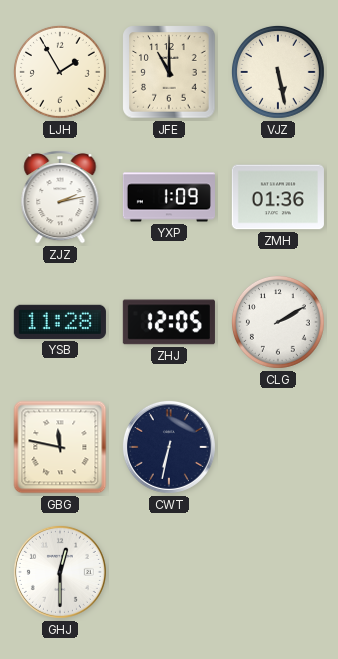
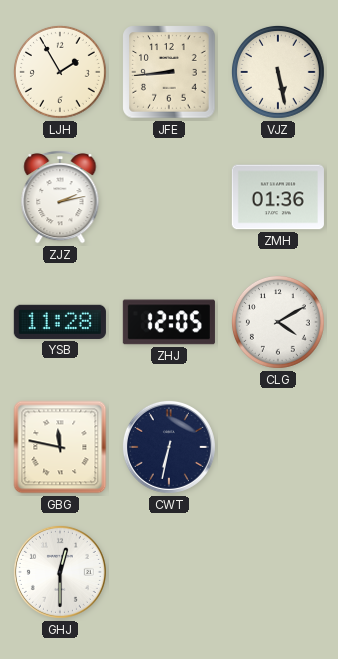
JFE: 11:00 -> 8:44
YXP: 1:09 -> none
CLG: 2:10 -> 4:10
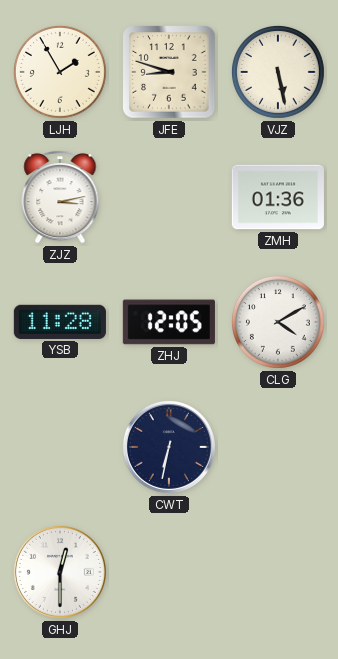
JFE: 8:44 -> 8:48
ZJZ: 2:13 -> 3:13
GBG: 11:47 -> none
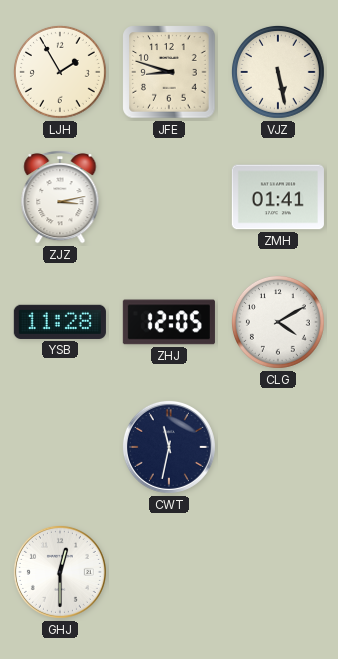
ZMH: 01:36 -> 01:41
CWT: 6:32 -> 11:32
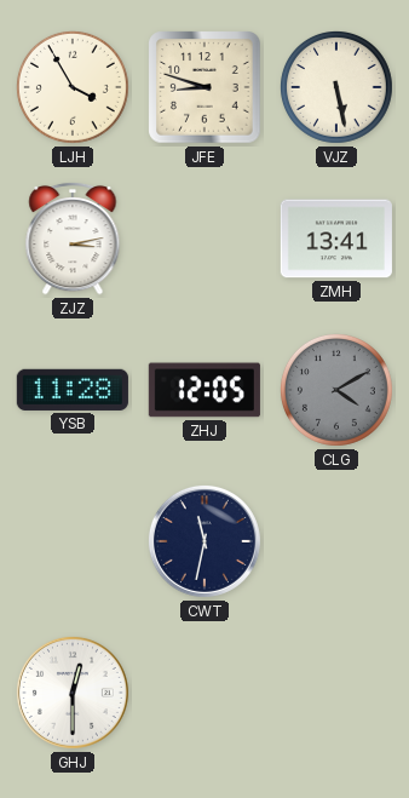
LJH: 1:55 -> 3:55
ZMH: 01:41 -> 13:41
CLG dial: white -> grey
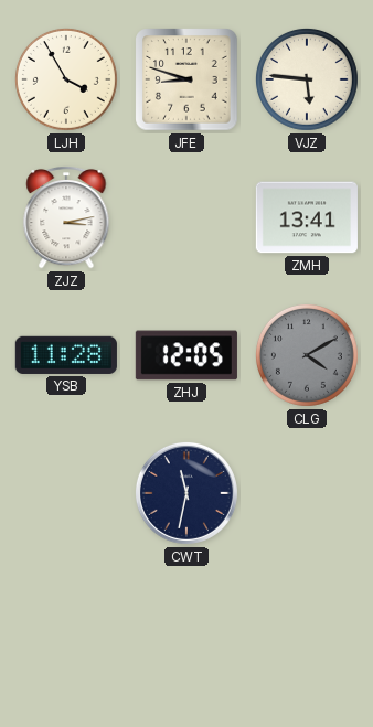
VJZ: 5:28 -> 5:46
GHJ: 12:30 -> none
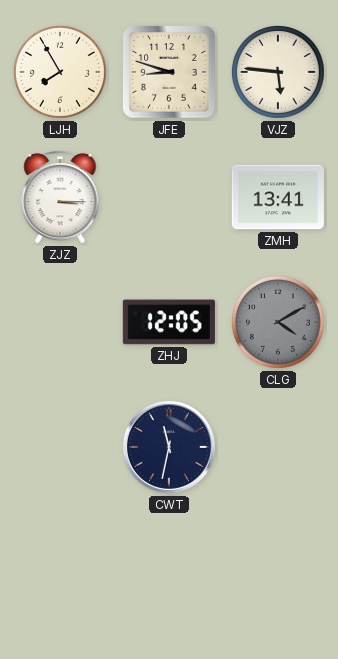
LJH: 3:55 -> 7:55
ZJZ: 3:13 -> 3:15
YSB: 11:28 -> none
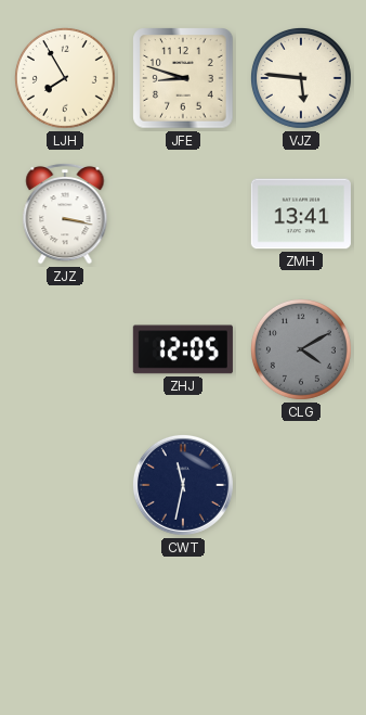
ZJZ: 3:15 -> 3:17
